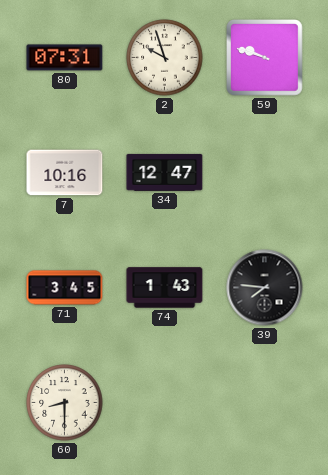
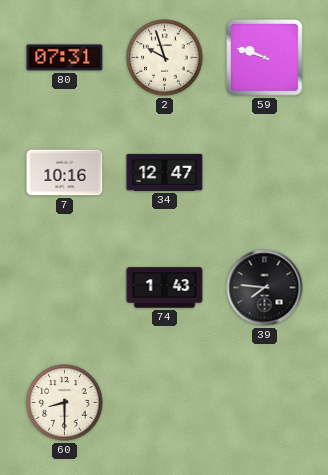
71: 3:45 -> none
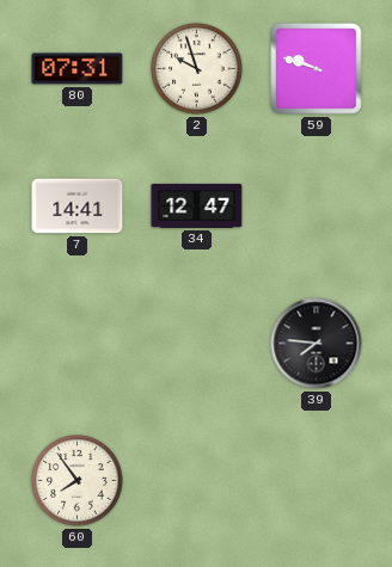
7: 10:16 -> 14:41
74: 1:43 -> none
60: 8:30 -> 7:54
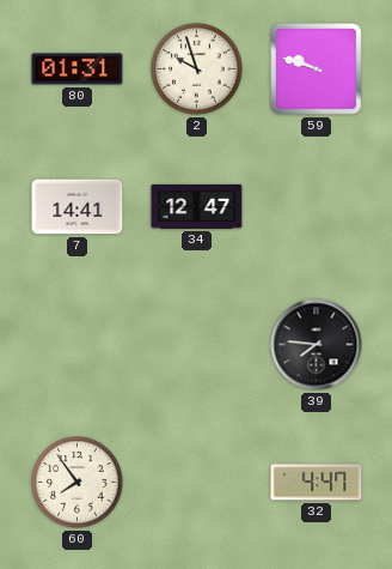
80: 07:31 -> 01:31
32: none -> 4:47
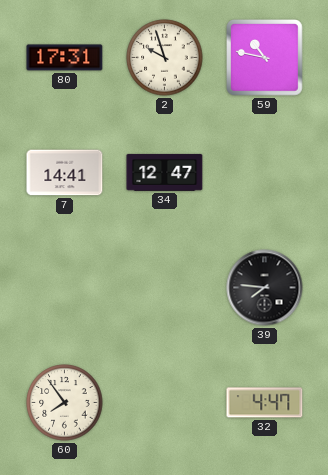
80: 01:31 -> 17:31
59: 9:48 -> 10:47
